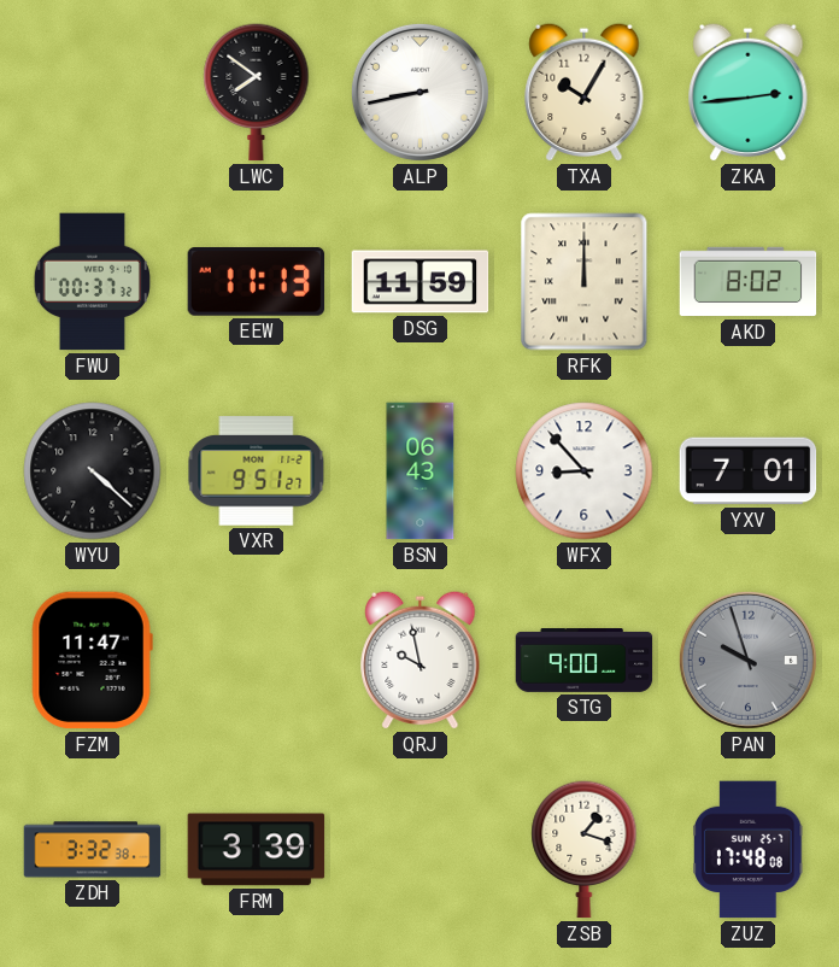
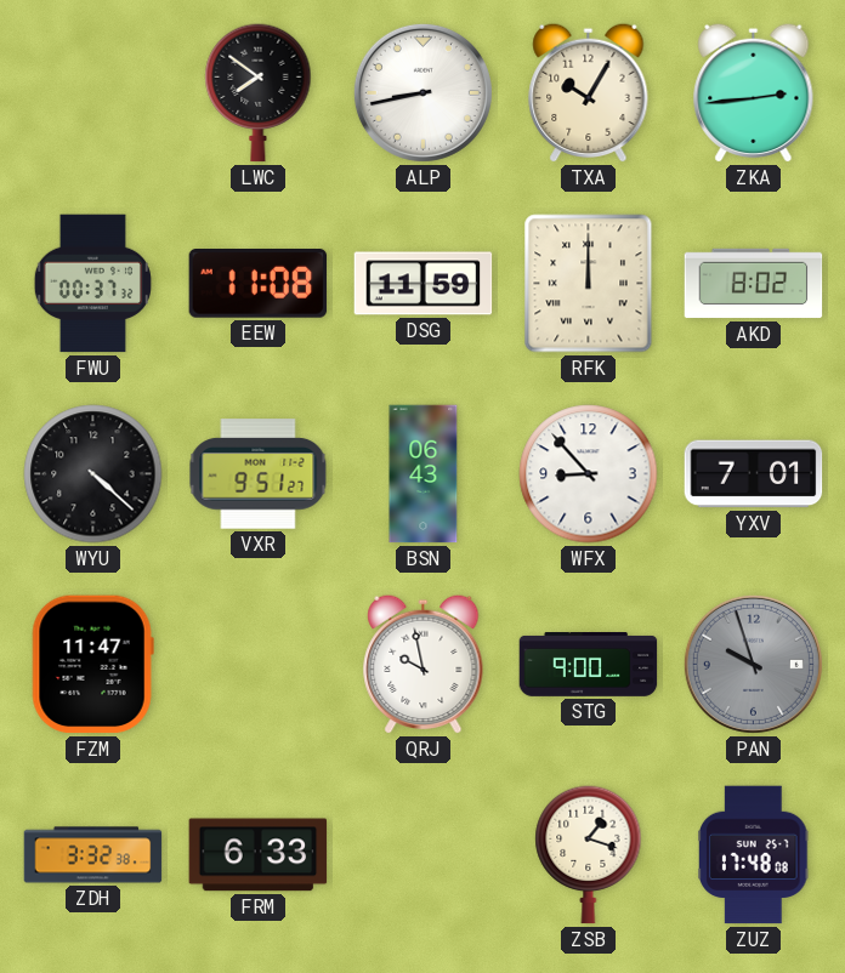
EEW: 11:13 -> 11:08
FRM: 3:39 -> 6:33
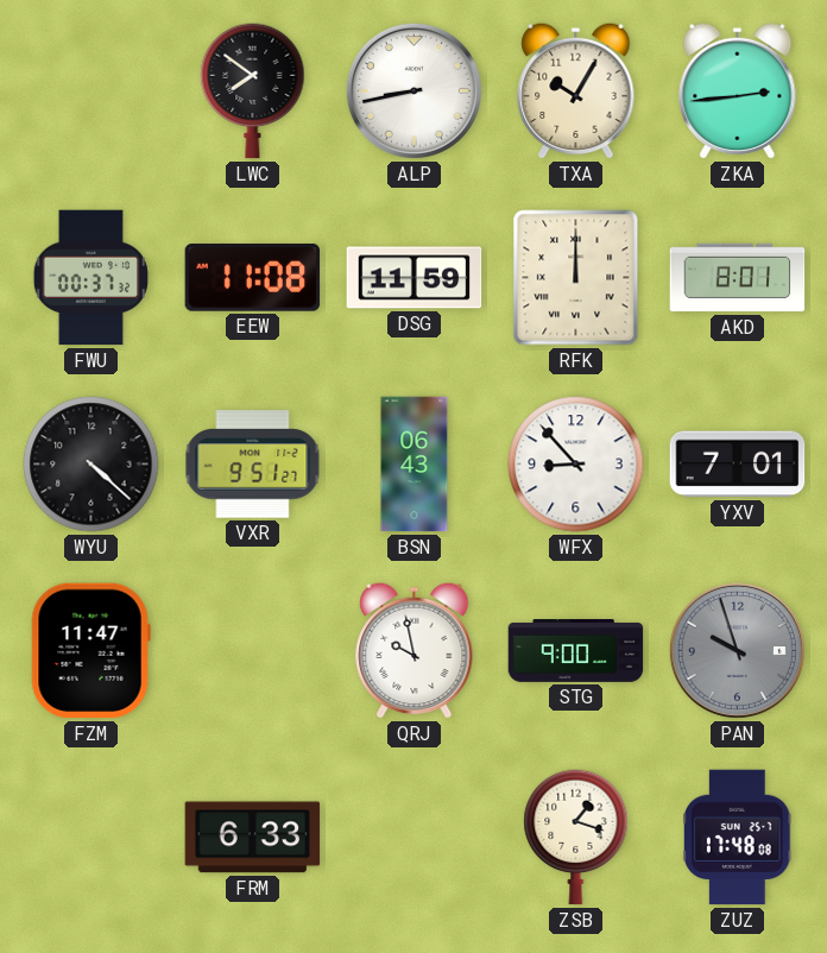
AKD: 8:02 -> 8:01
ZDH: 3:32 -> none
